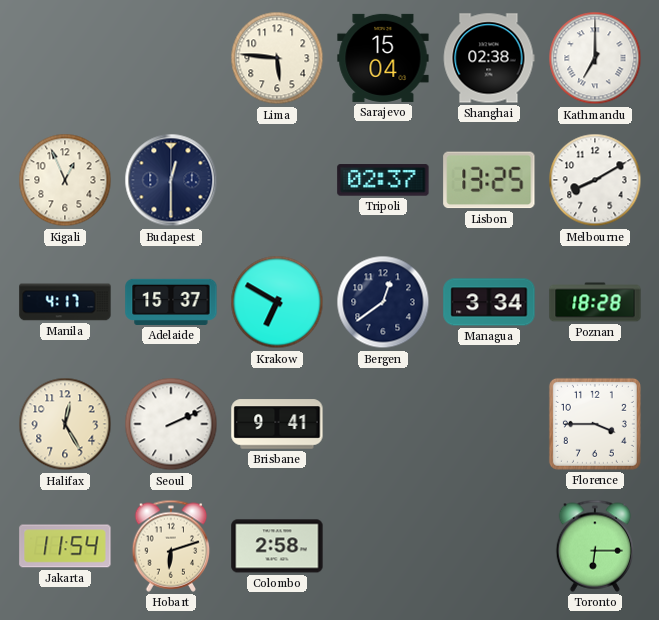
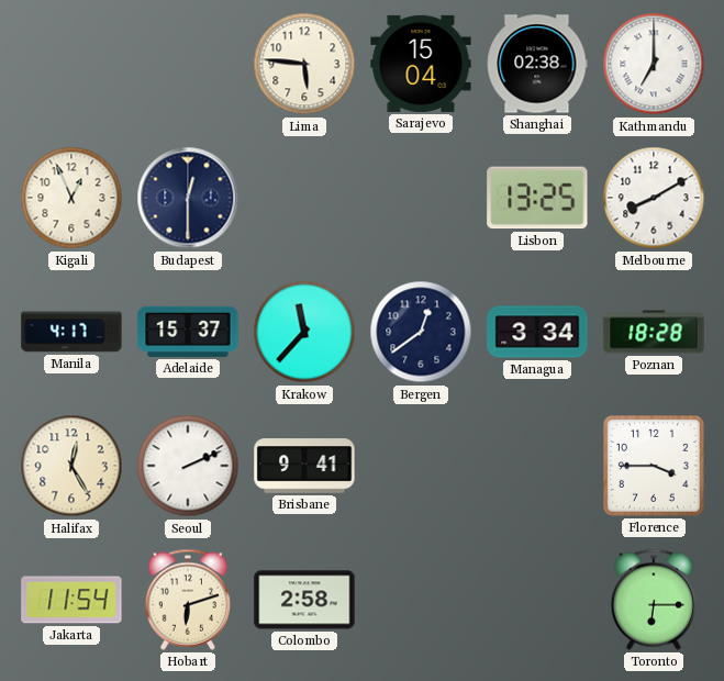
Tripoli: 02:37 -> none
Krakow: 6:50 -> 11:37
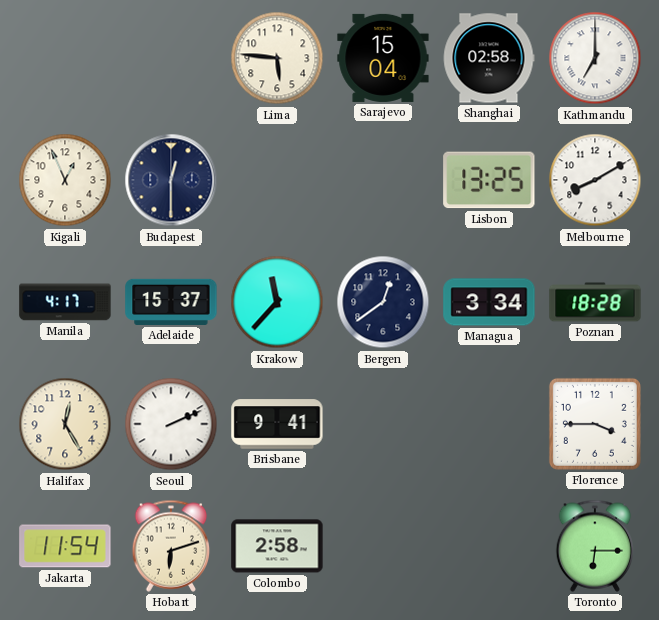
Shanghai: 02:38 -> 02:58
